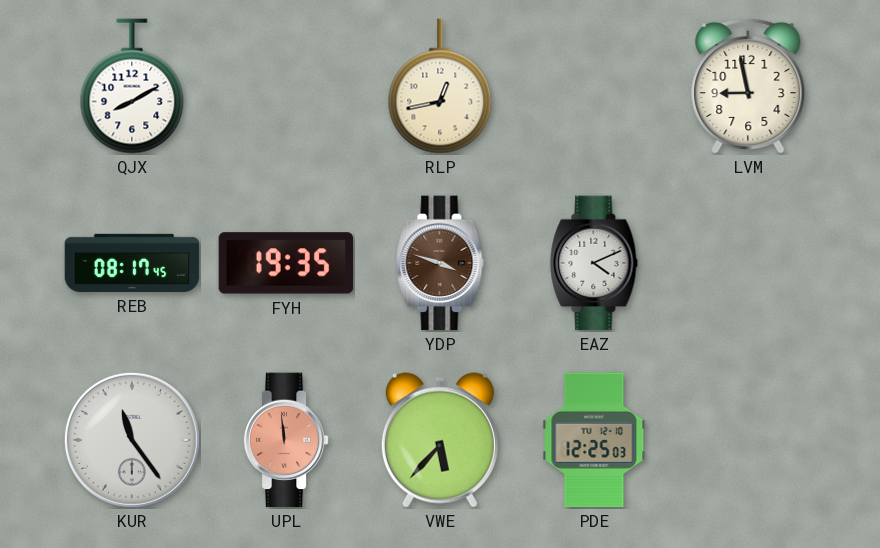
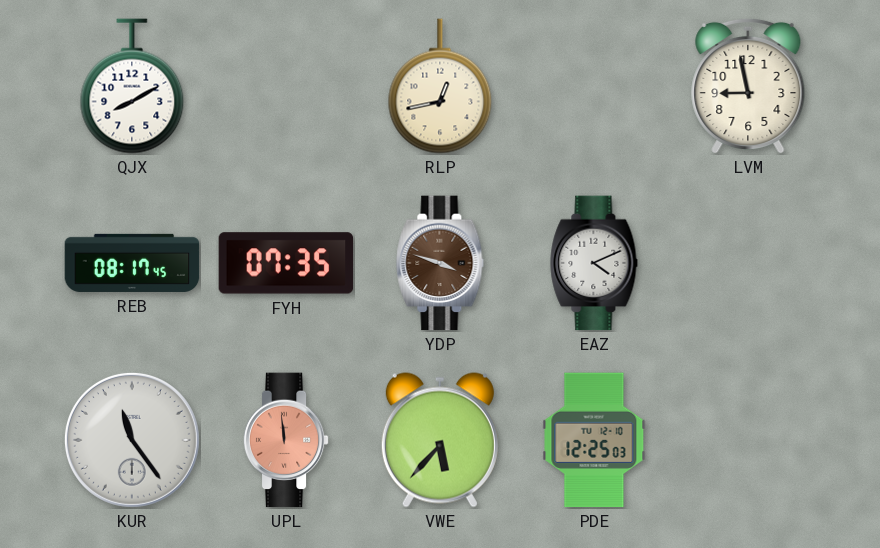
FYH: 19:35 -> 07:35
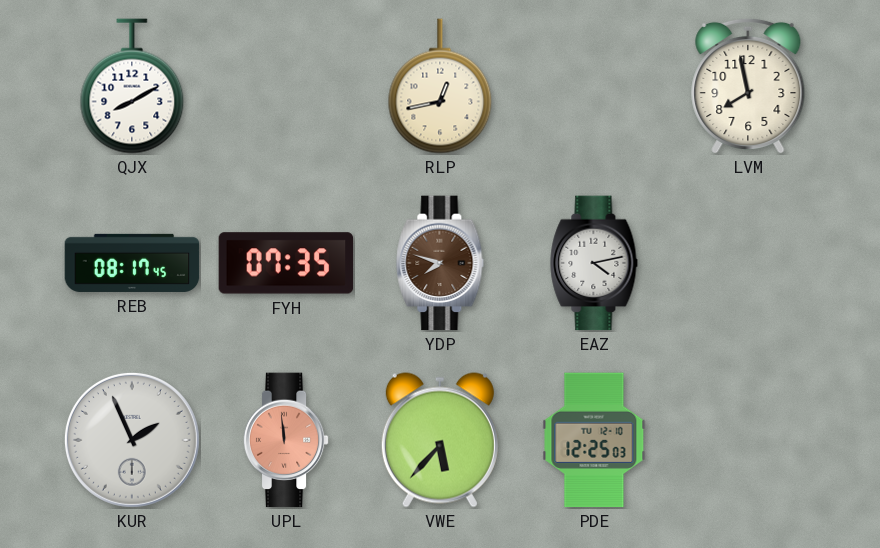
LVM: 8:58 -> 7:58
YDP: 3:48 -> 7:48
EAZ: 4:11 -> 4:13
KUR: 11:24 -> 1:56
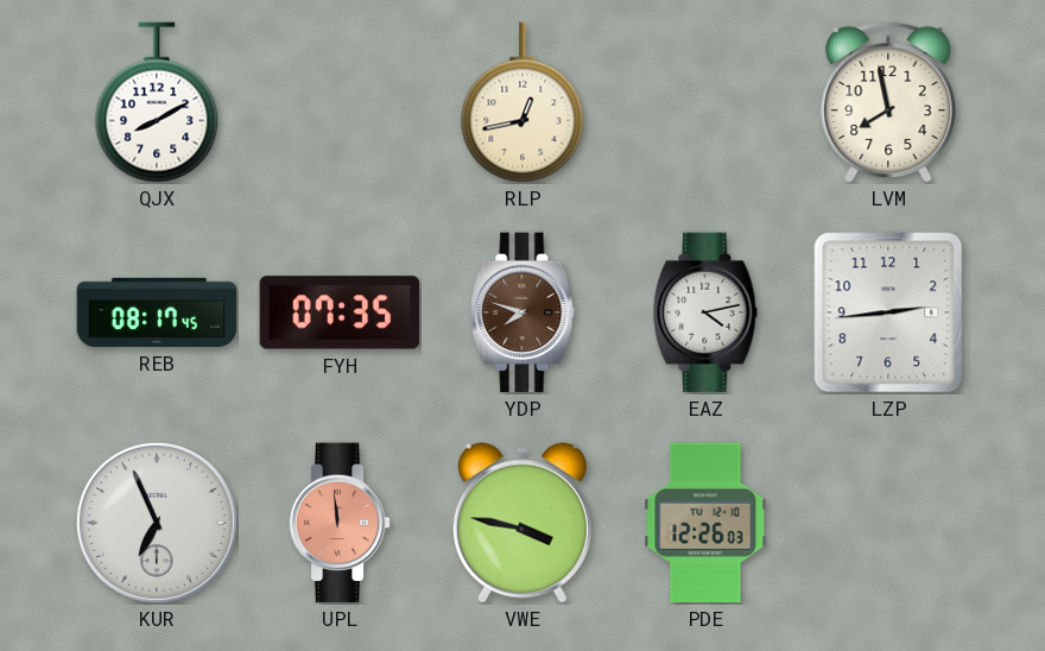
LZP: none -> 2:44
KUR: 1:56 -> 6:56
VWE: 5:37 -> 3:47
PDE: 12:25 -> 12:26
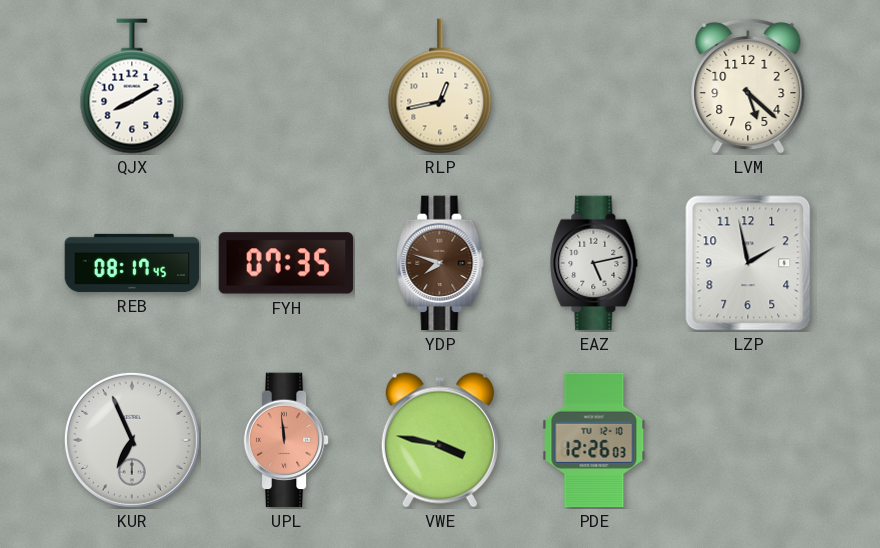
LVM: 7:58 -> 5:22
EAZ: 4:13 -> 5:13
LZP: 2:44 -> 1:58
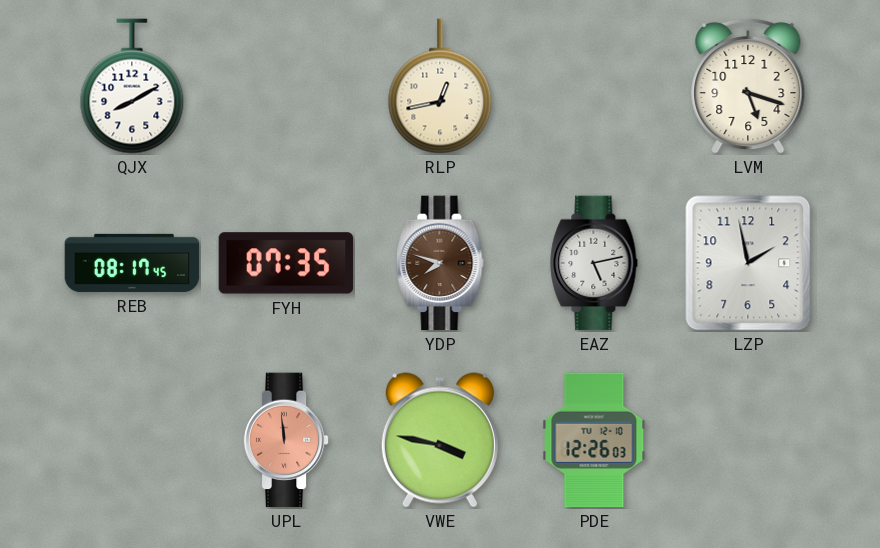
LVM: 5:22 -> 5:18
KUR: 6:56 -> none
